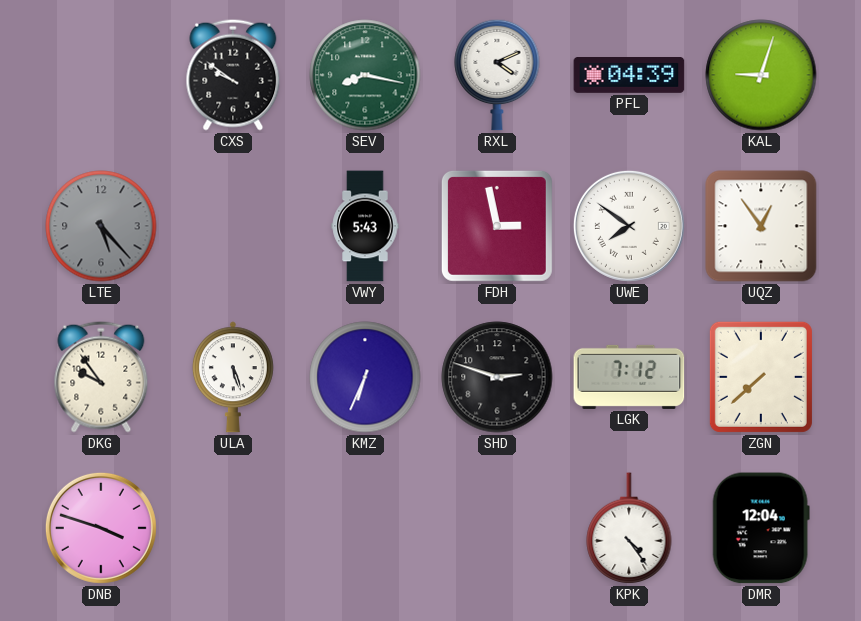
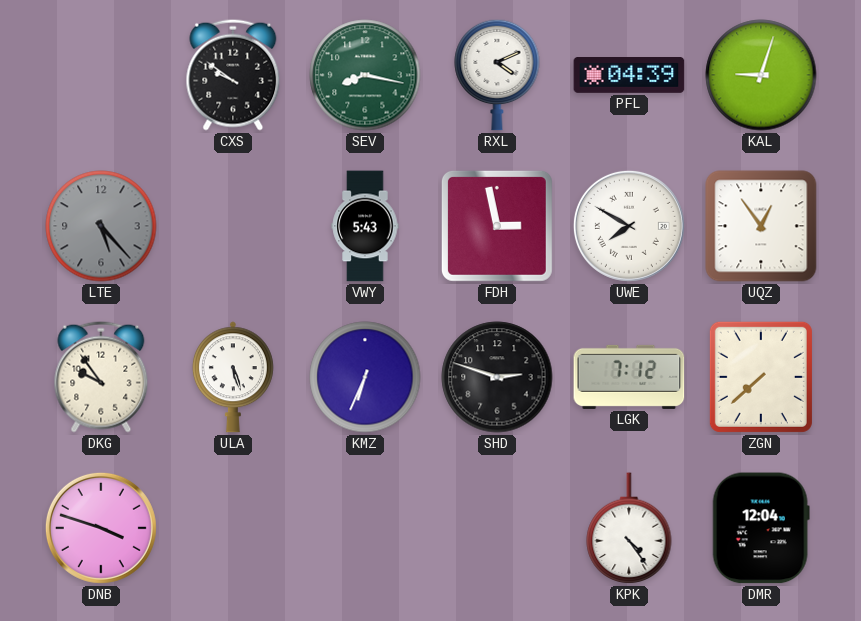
UWE: 7:51 -> 7:50
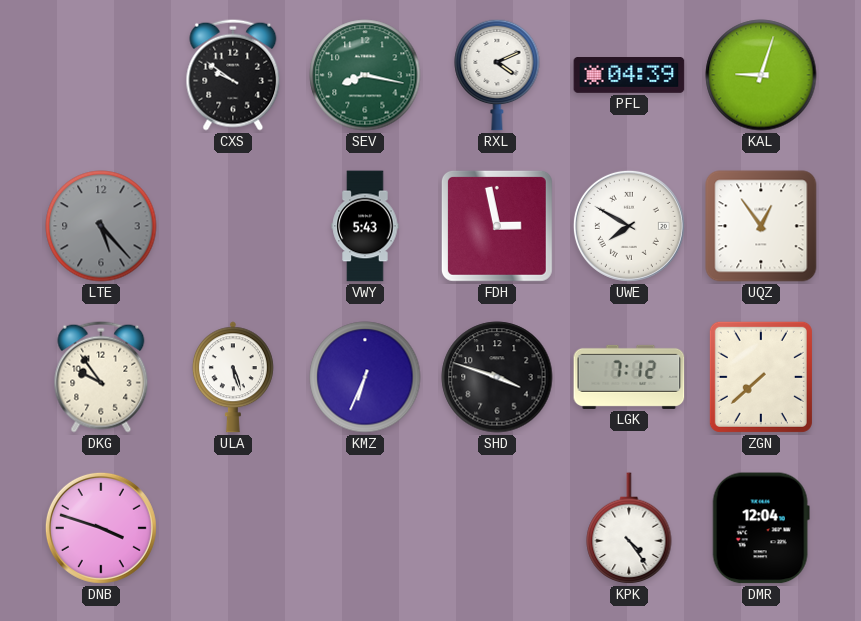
SHD: 2:48 -> 3:48
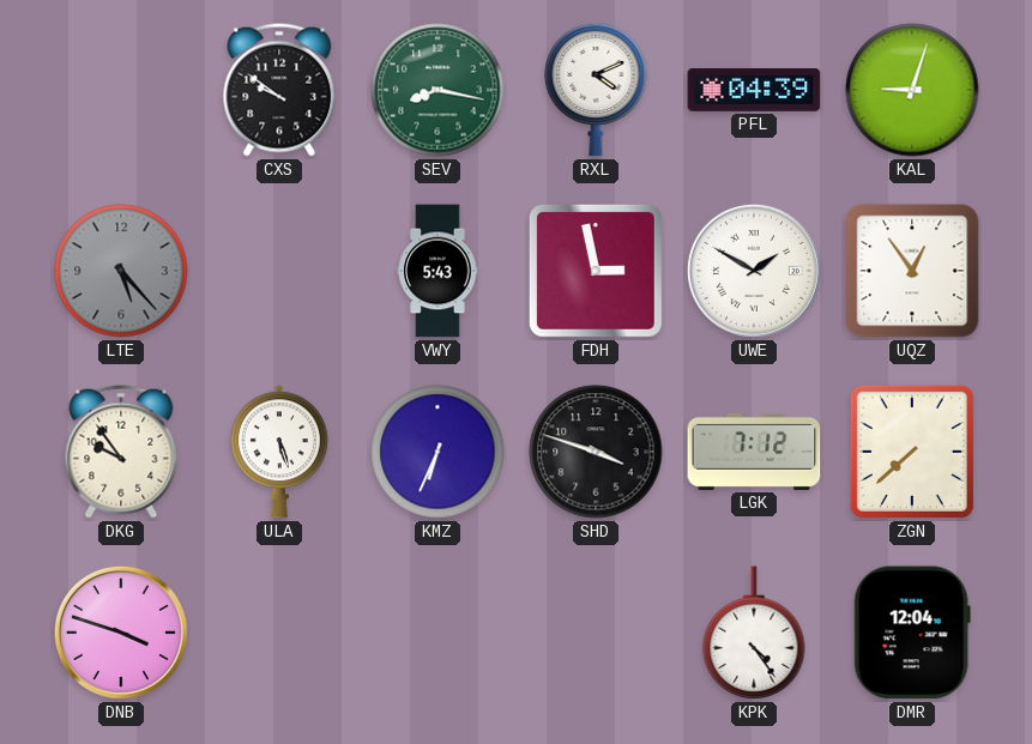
UWE: 7:50 -> 1:50
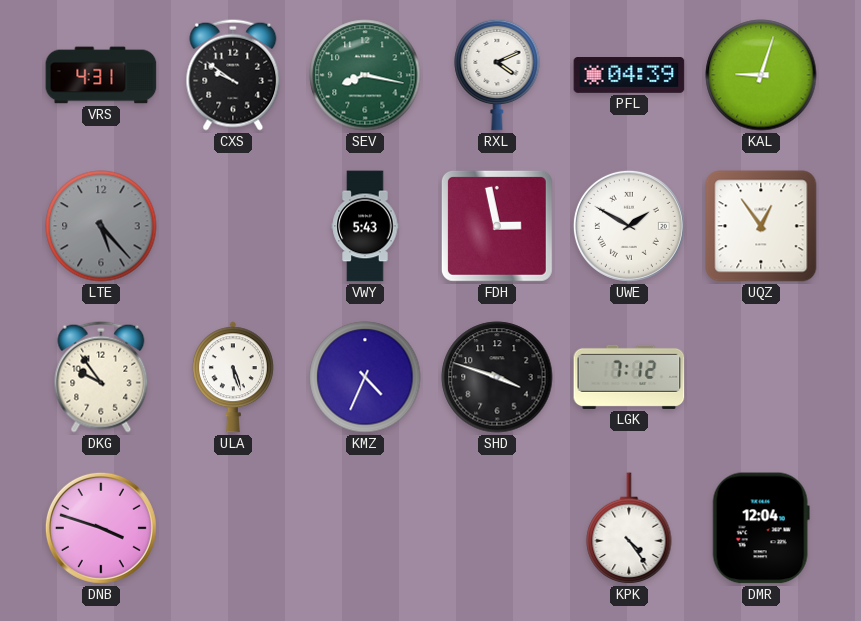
VRS: none -> 4:31
KMZ: 6:34 -> 4:34
ZGN: 7:38 -> none
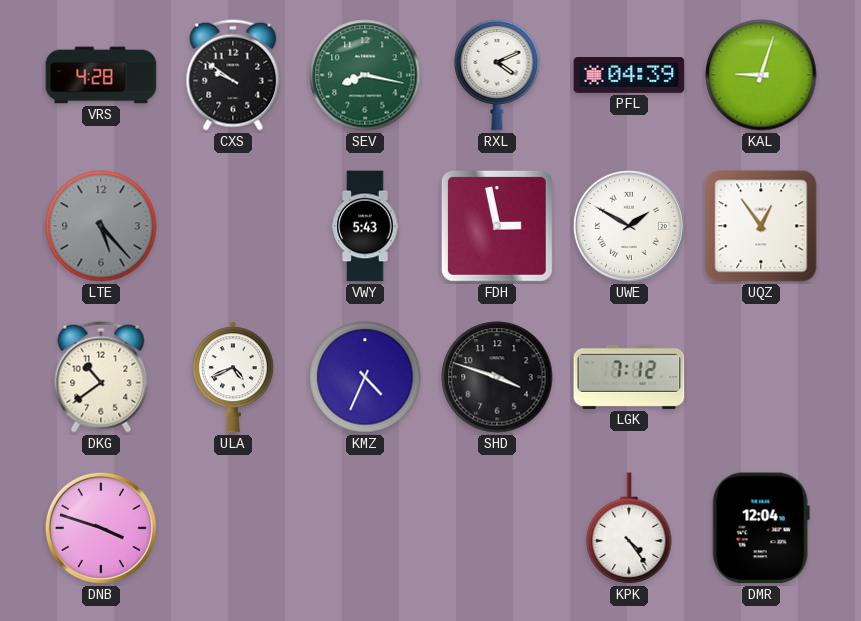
VRS: 4:31 -> 4:28
DKG: 9:54 -> 10:39
ULA: 5:27 -> 4:41
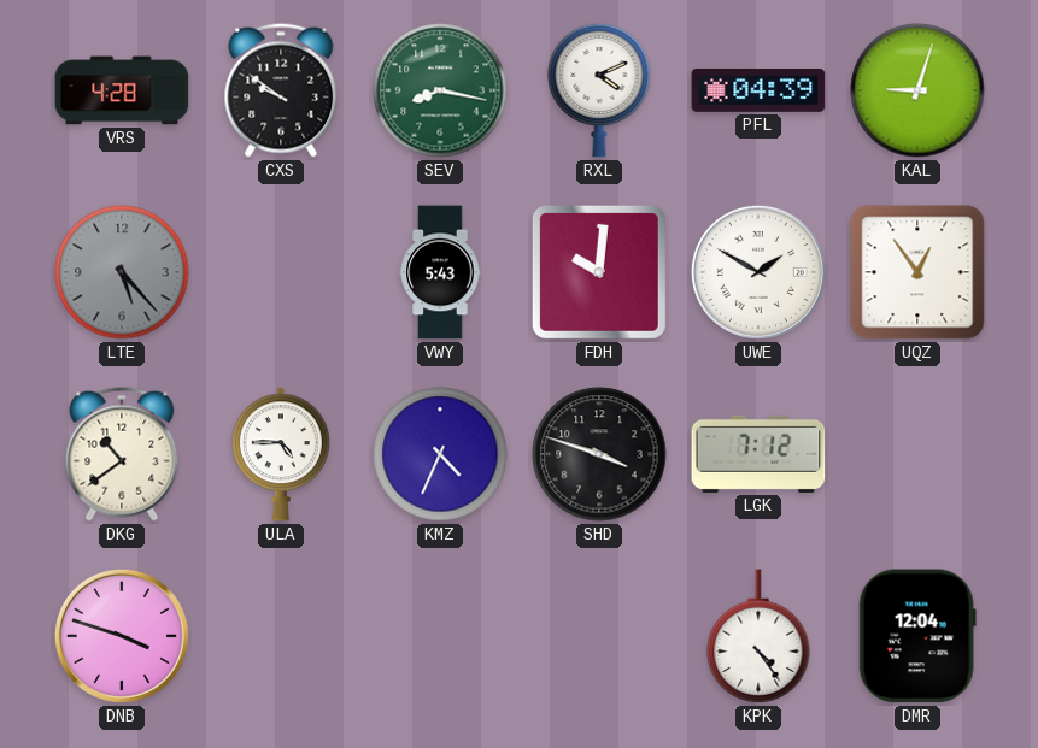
FDH: 2:58 -> 10:01
ULA: 4:41 -> 4:45
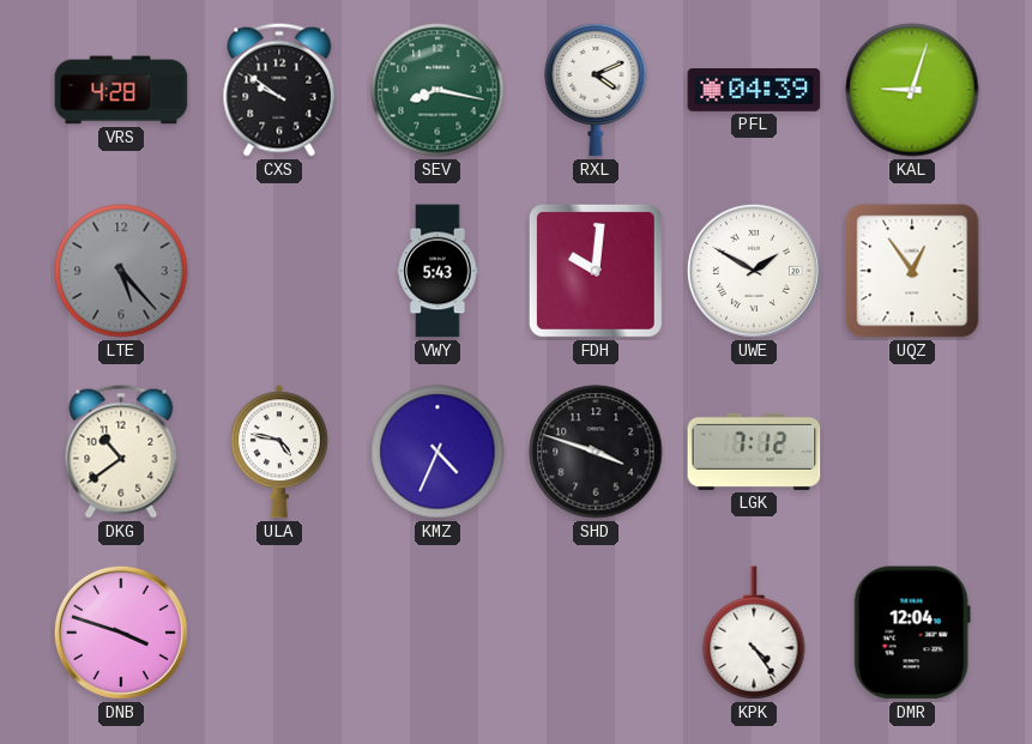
ULA: 4:45 -> 4:47
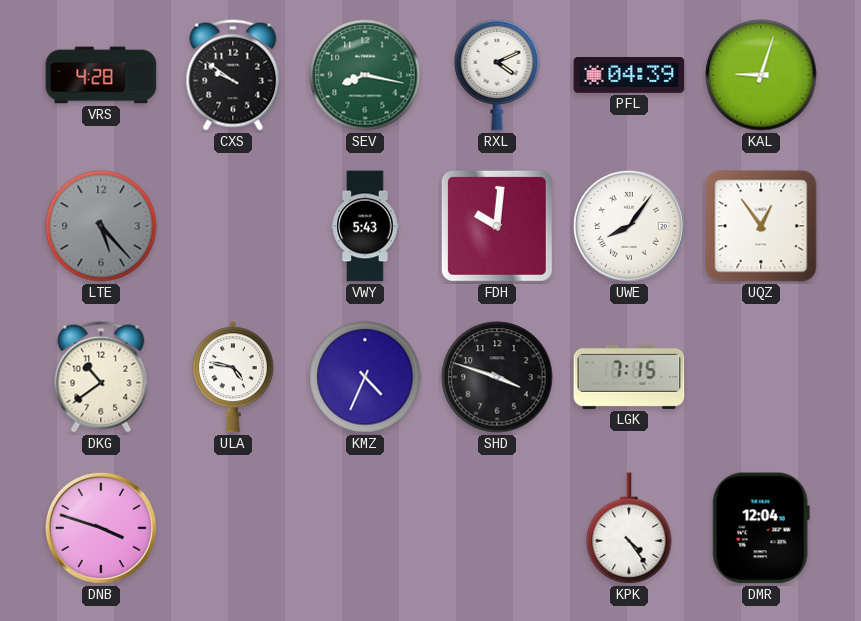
UWE: 1:50 -> 8:06
LGK: 7:12 -> 7:15
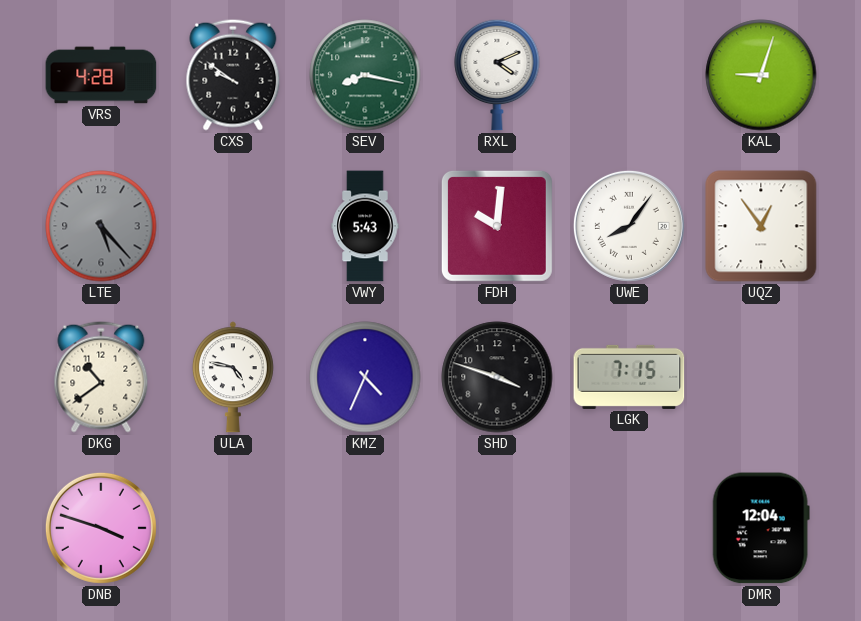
PFL: 04:39 -> none
KPK: 4:24 -> none
